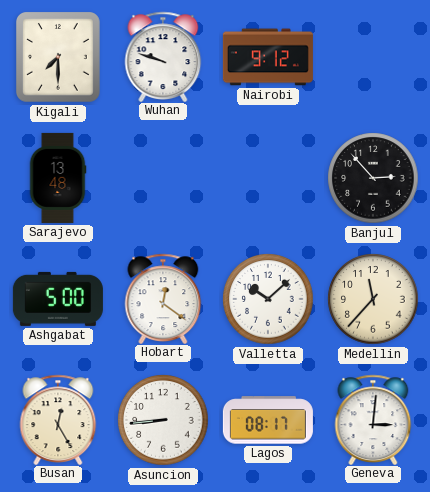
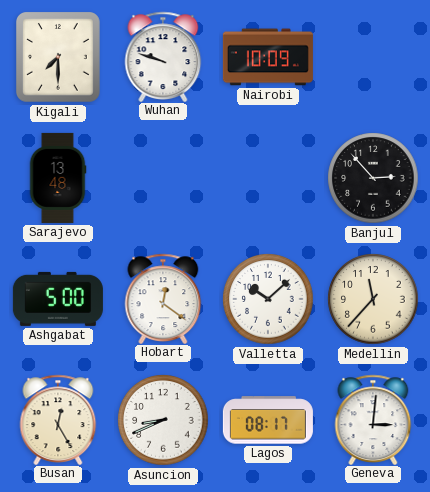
Nairobi: 9:12 -> 10:09
Asuncion: 8:44 -> 8:41
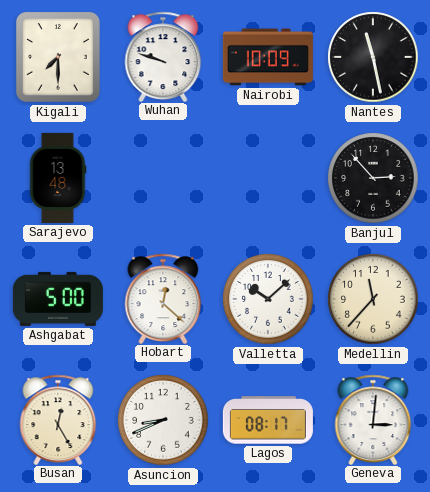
Nantes: none -> 11:28
Hobart: 12:21 -> 12:22
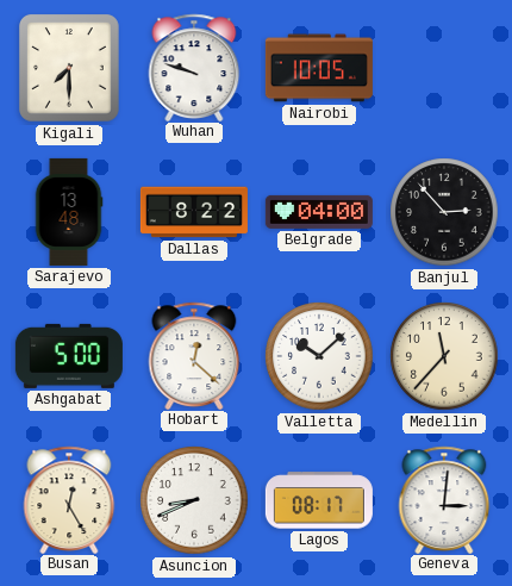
Nairobi: 10:09 -> 10:05
Nantes: 11:28 -> none
Dallas: none -> 8:22
Belgrade: none -> 04:00
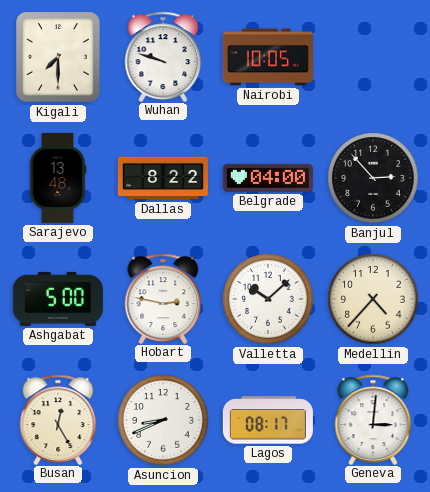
Hobart: 12:22 -> 2:47
Medellin: 11:37 -> 4:37
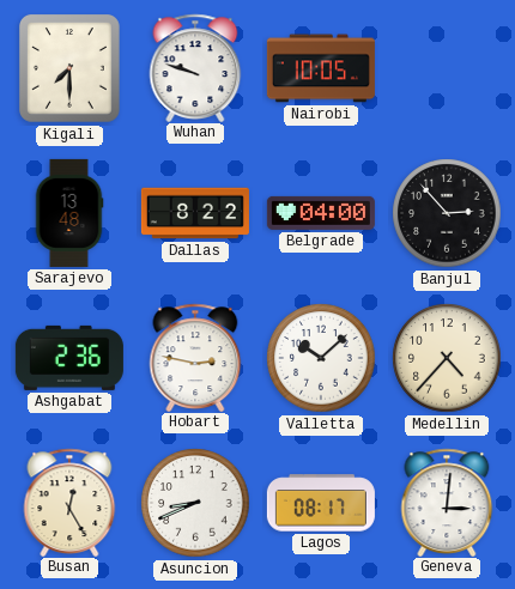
Ashgabat: 5:00 -> 2:36
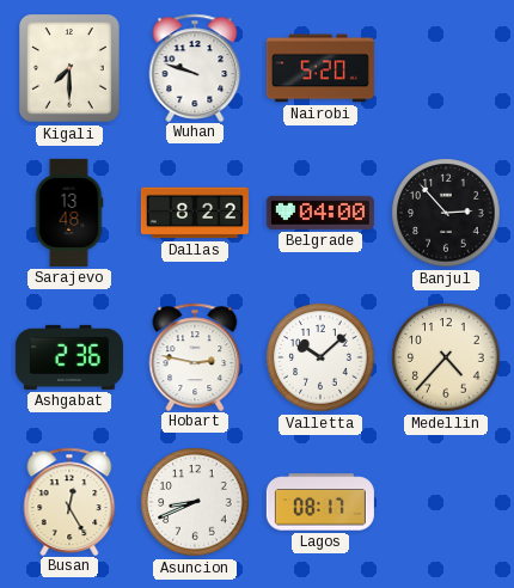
Nairobi: 10:05 -> 5:20
Geneva: 3:01 -> none
